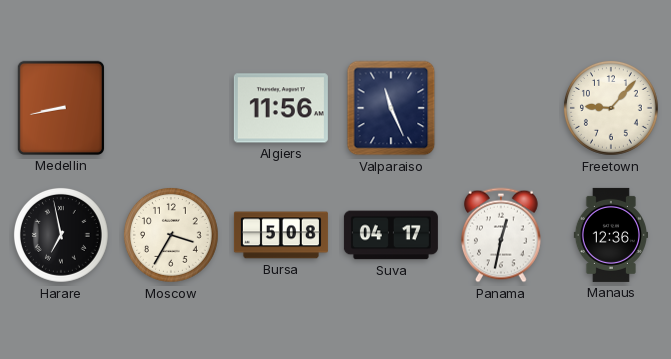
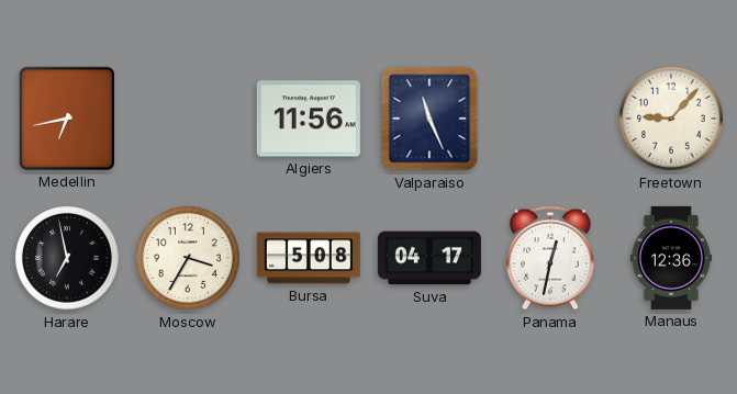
Medellin: 8:43 -> 6:43
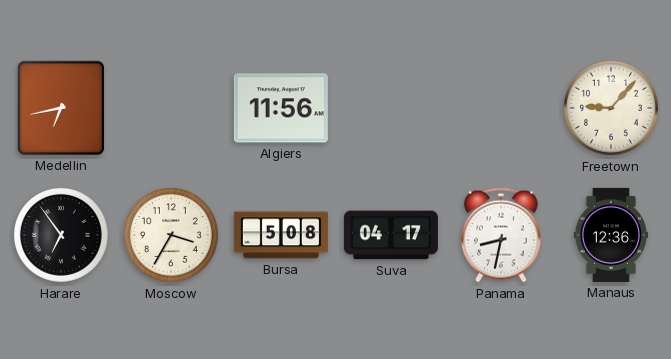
Valparaiso: 11:26 -> none
Harare: 6:58 -> 6:54
Panama: 12:32 -> 8:32
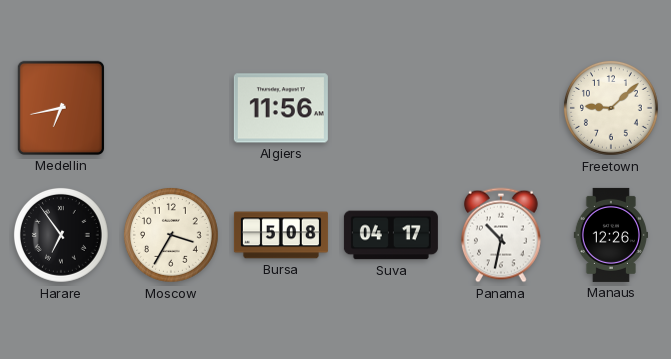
Freetown: 9:07 -> 9:08
Panama: 8:32 -> 10:32
Manaus: 12:36 -> 12:26
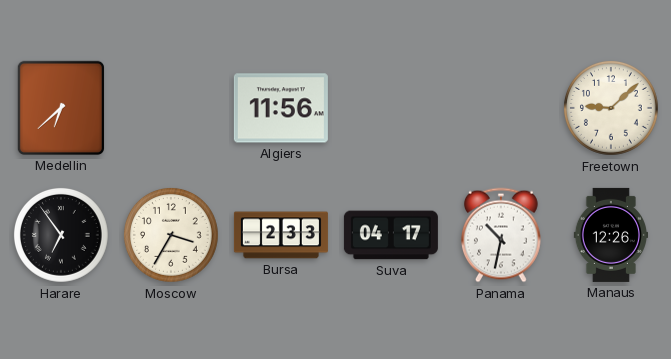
Medellin: 6:43 -> 6:38
Bursa: 5:08 -> 2:33
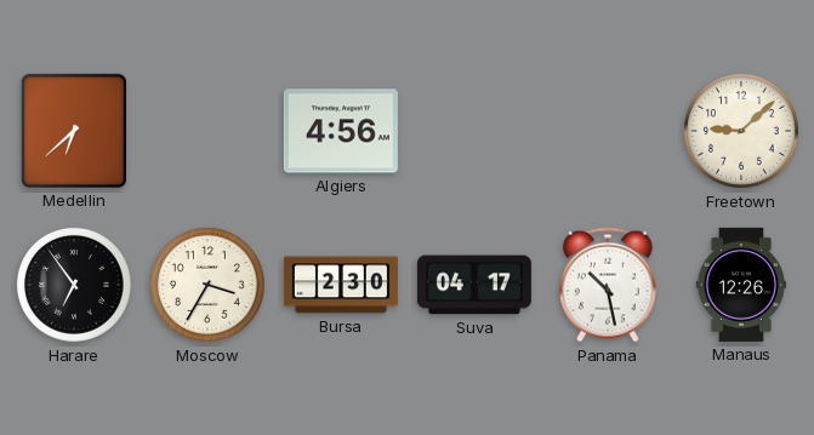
Algiers: 11:56 -> 4:56
Bursa: 2:33 -> 2:30
Panama: 10:32 -> 10:28
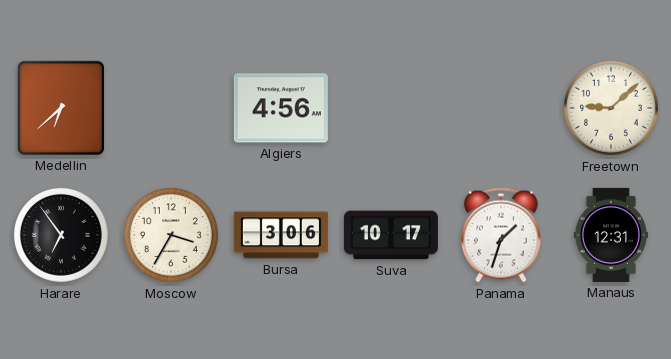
Bursa: 2:30 -> 3:06
Suva: 04:17 -> 10:17
Panama: 10:28 -> 1:33
Manaus: 12:26 -> 12:31
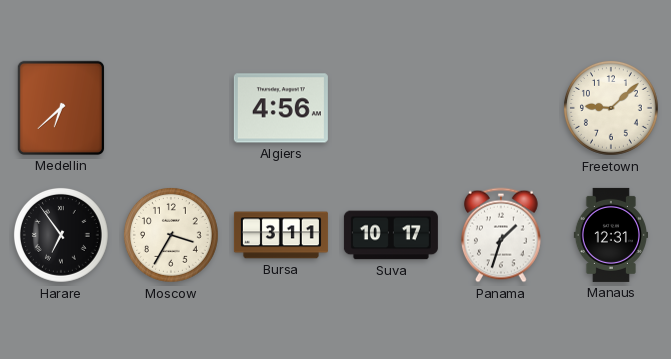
Bursa: 3:06 -> 3:11
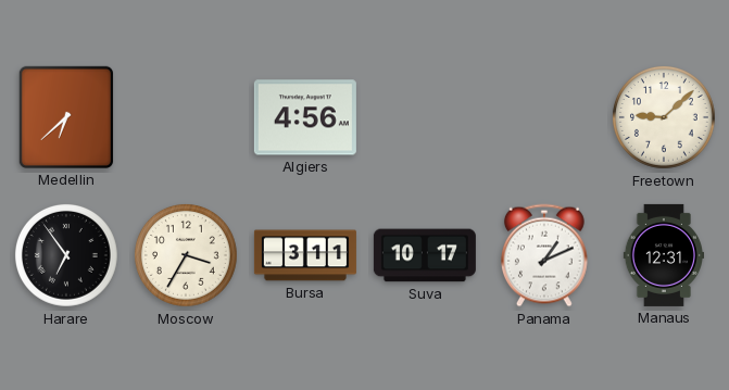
Panama: 1:33 -> 1:11
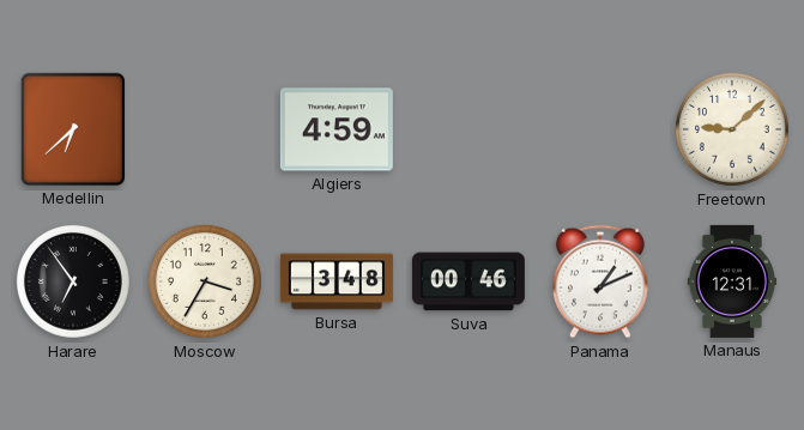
Algiers: 4:56 -> 4:59
Bursa: 3:11 -> 3:48
Suva: 10:17 -> 00:46
